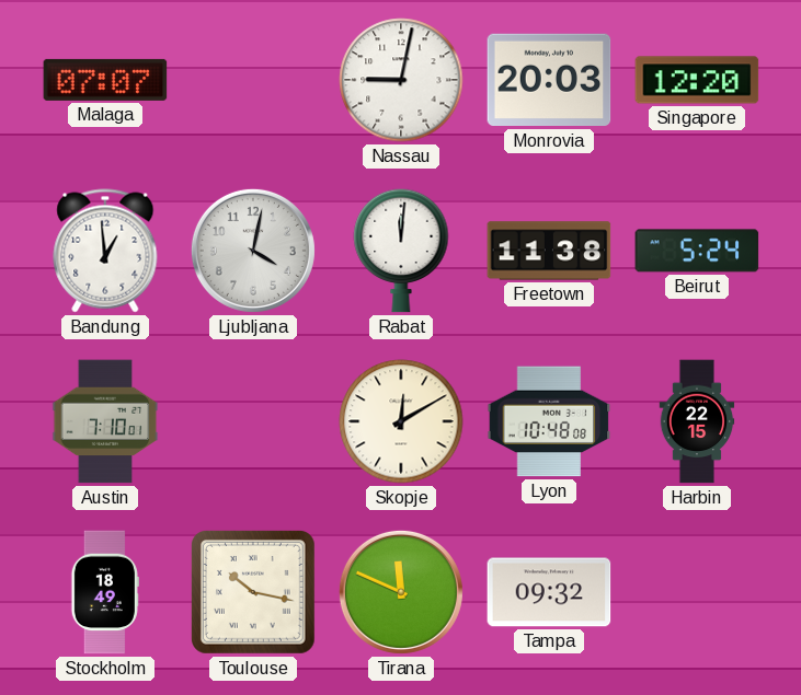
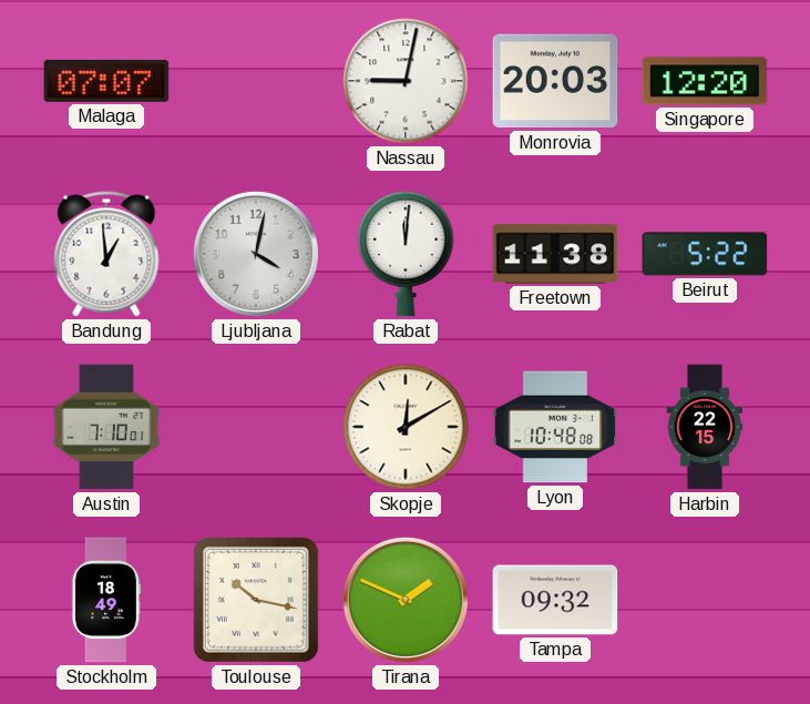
Beirut: 5:24 -> 5:22
Tirana: 11:49 -> 1:49
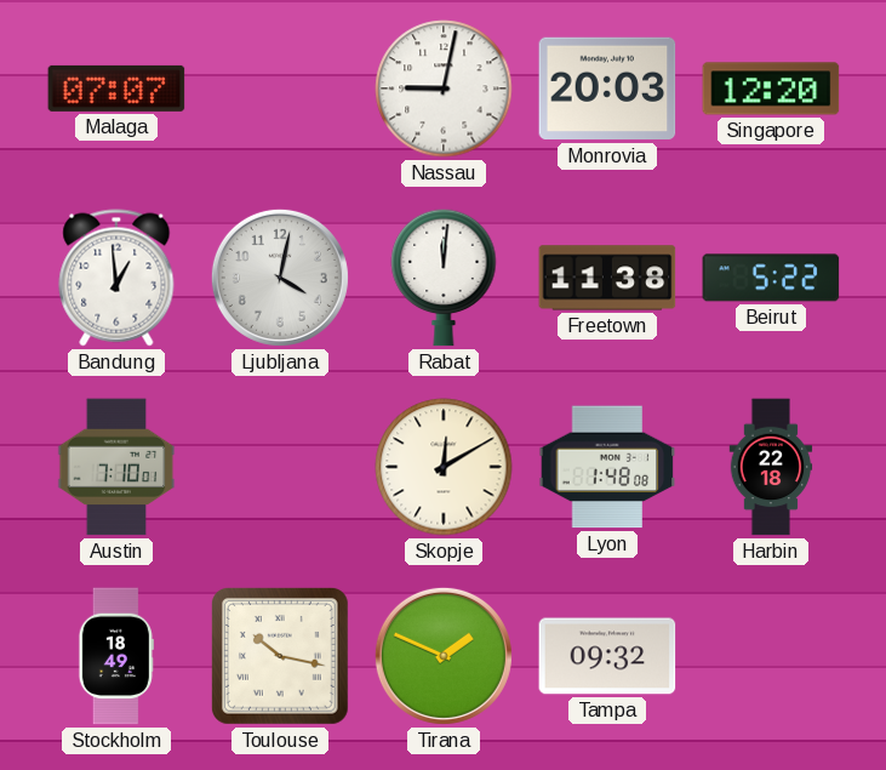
Lyon: 10:48 -> 1:48
Harbin: 22:15 -> 22:18
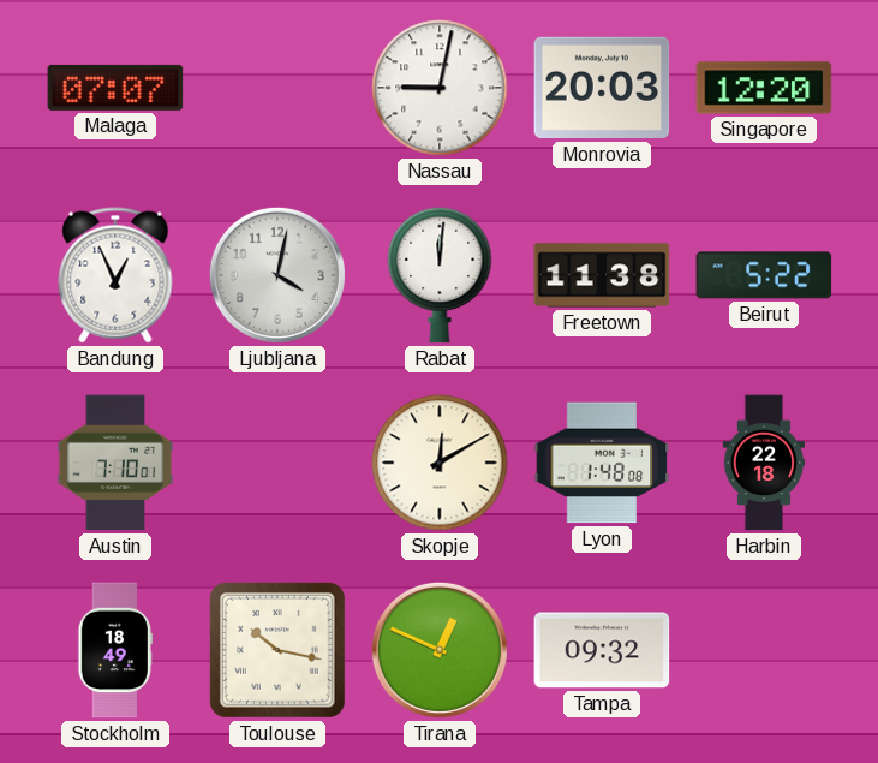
Bandung: 12:59 -> 12:56
Tirana: 1:49 -> 12:49
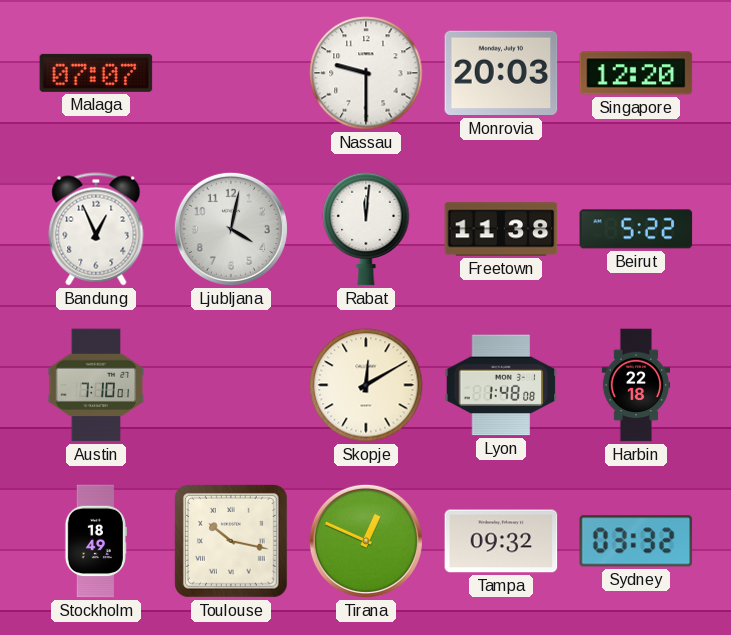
Nassau: 9:02 -> 9:30
Sydney: none -> 03:32
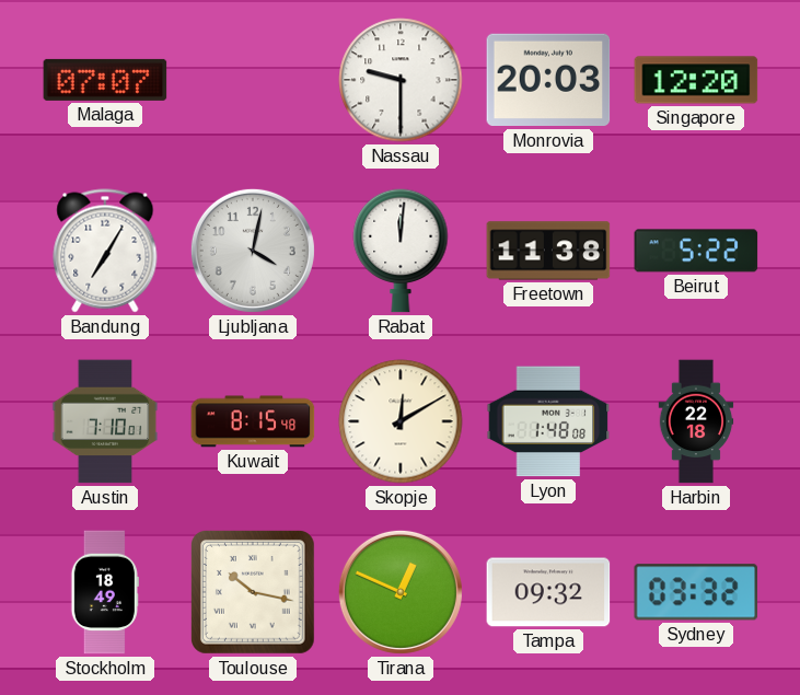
Bandung: 12:56 -> 7:05
Kuwait: none -> 8:15
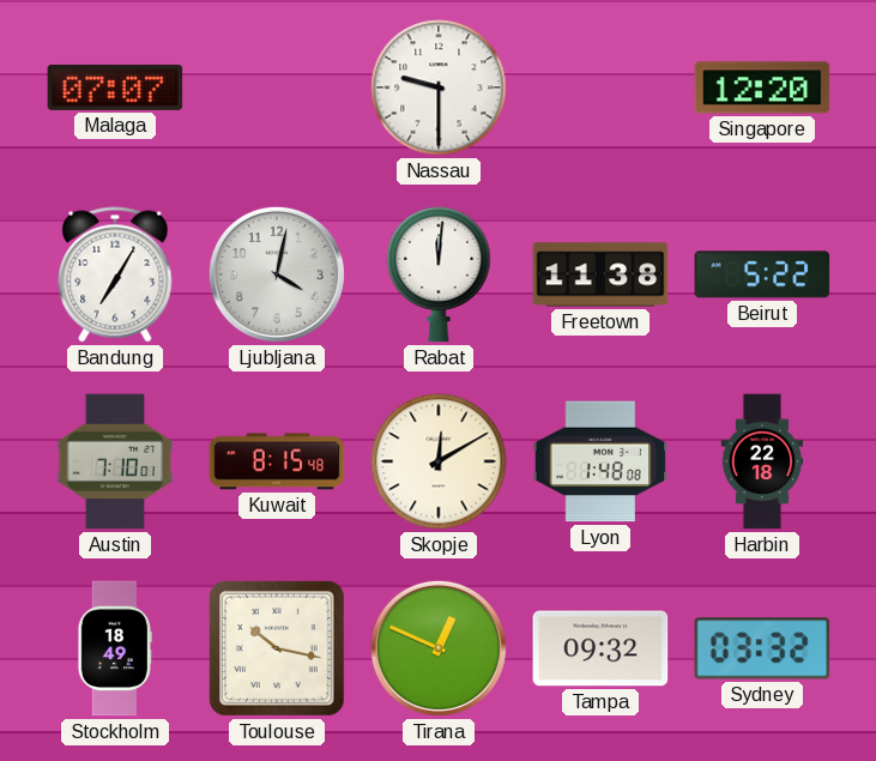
Monrovia: 20:03 -> none
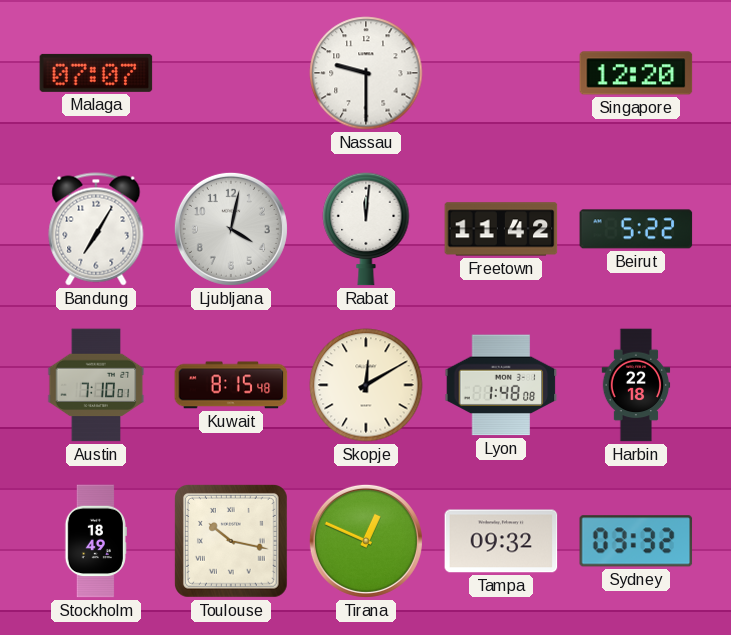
Freetown: 11:38 -> 11:42
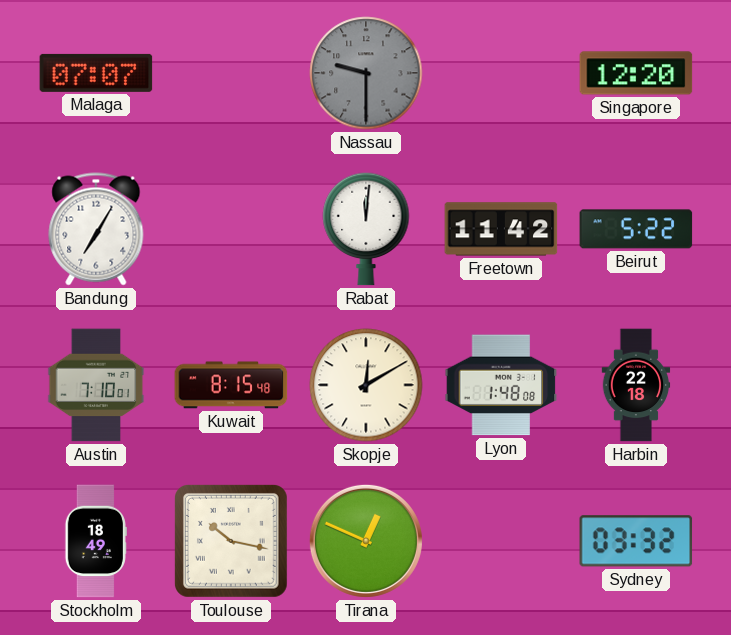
Nassau dial: white -> grey
Ljubljana: 4:02 -> none
Tampa: 09:32 -> none
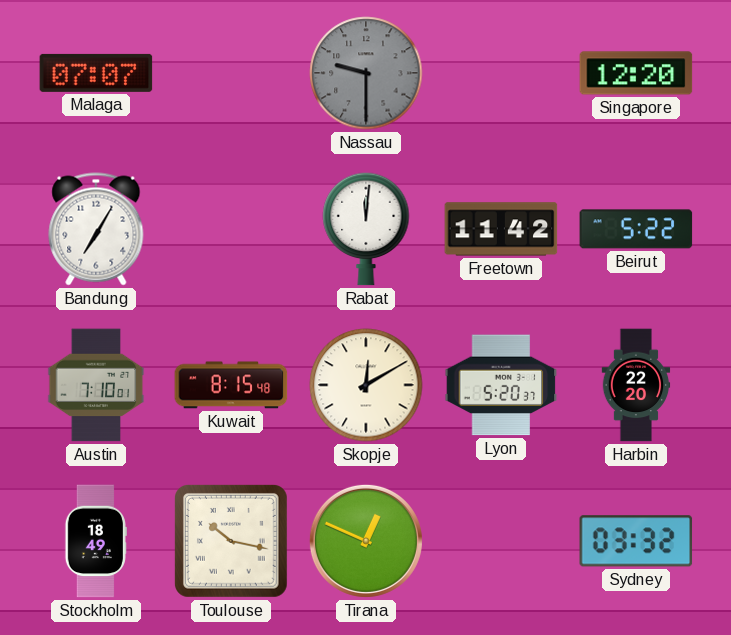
Lyon: 1:48 -> 5:20
Harbin: 22:18 -> 22:20
